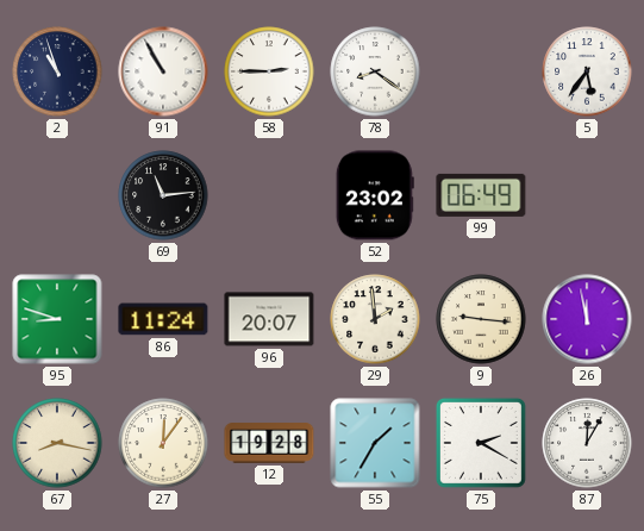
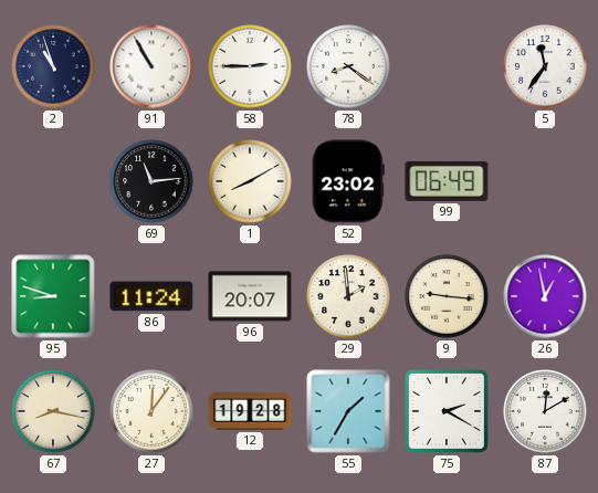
5: 5:36 -> 11:36
1: none -> 8:10
26: 11:58 -> 12:58
87: 12:05 -> 12:10
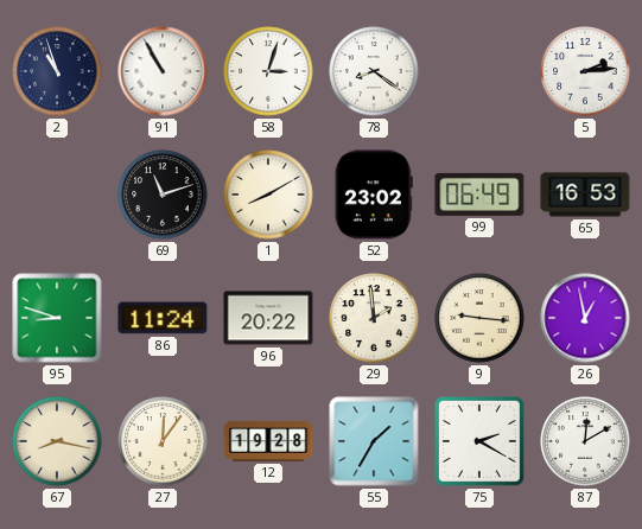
58: 2:45 -> 3:03
5: 11:36 -> 2:14
69: 11:14 -> 11:12
65: none -> 16:53
96: 20:07 -> 20:22
